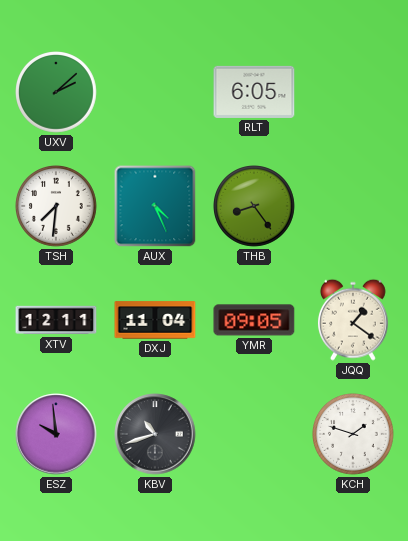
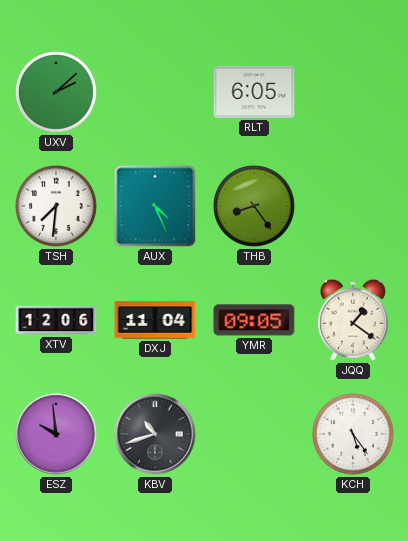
XTV: 12:11 -> 12:06
KCH: 1:48 -> 5:24
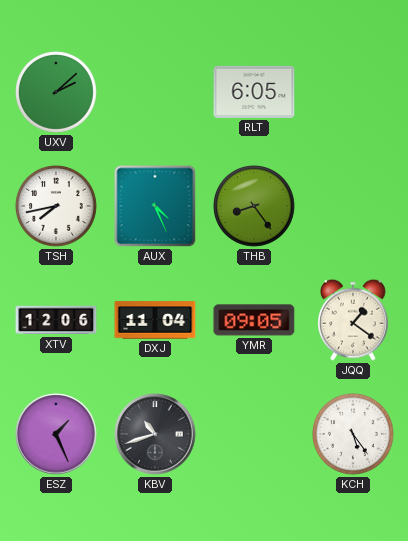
TSH: 7:31 -> 7:43
ESZ: 9:59 -> 1:26
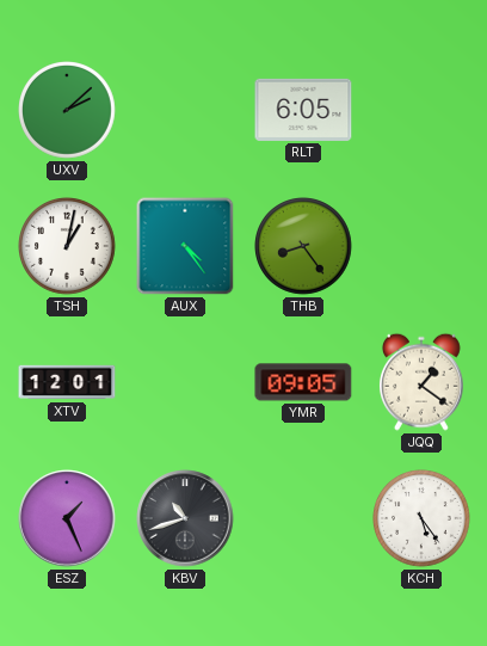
TSH: 7:43 -> 1:02
AUX: 4:26 -> 4:24
XTV: 12:06 -> 12:01
DXJ: 11:04 -> none
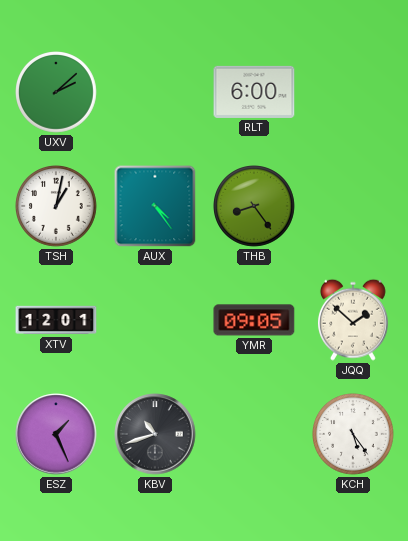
RLT: 6:05 -> 6:00
JQQ: 1:21 -> 1:52
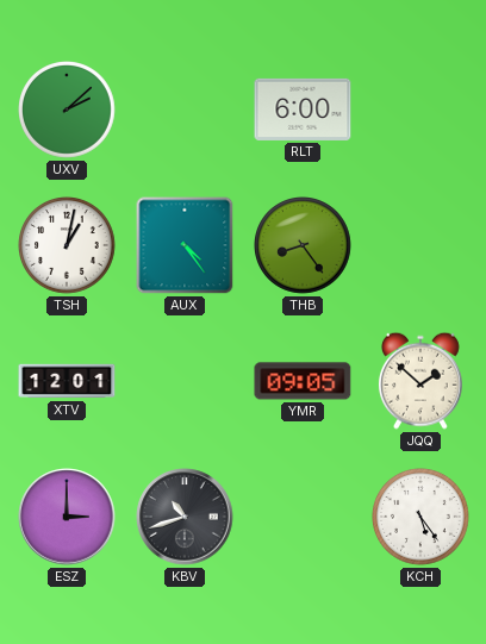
ESZ: 1:26 -> 3:00
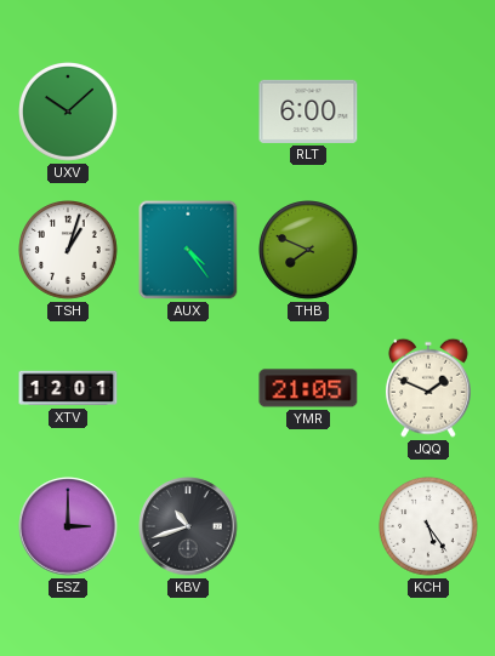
UXV: 2:08 -> 10:08
TSH: 1:02 -> 1:03
THB: 8:24 -> 7:49
YMR: 09:05 -> 21:05
JQQ: 1:52 -> 1:49
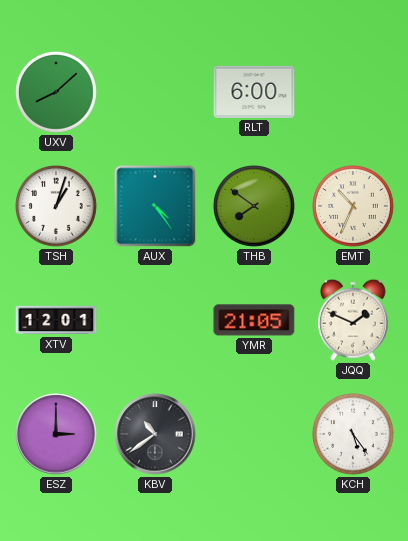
UXV: 10:08 -> 8:08
THB: 7:49 -> 7:51
EMT: none -> 10:34
KBV: 10:42 -> 10:39
